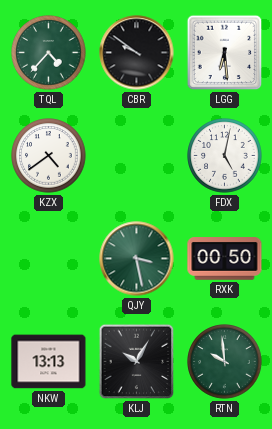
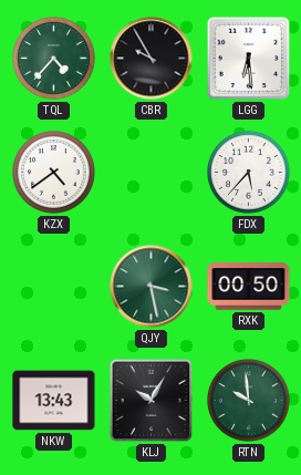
CBR: 9:51 -> 9:55
FDX: 5:02 -> 5:37
NKW: 13:13 -> 13:43
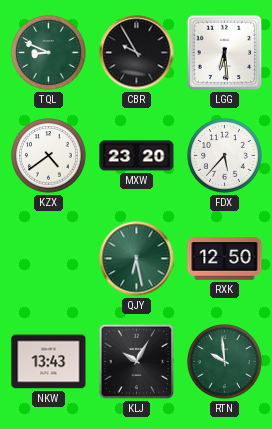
TQL: 4:37 -> 8:49
MXW: none -> 23:20
QJY: 3:28 -> 6:28
RXK: 00:50 -> 12:50
